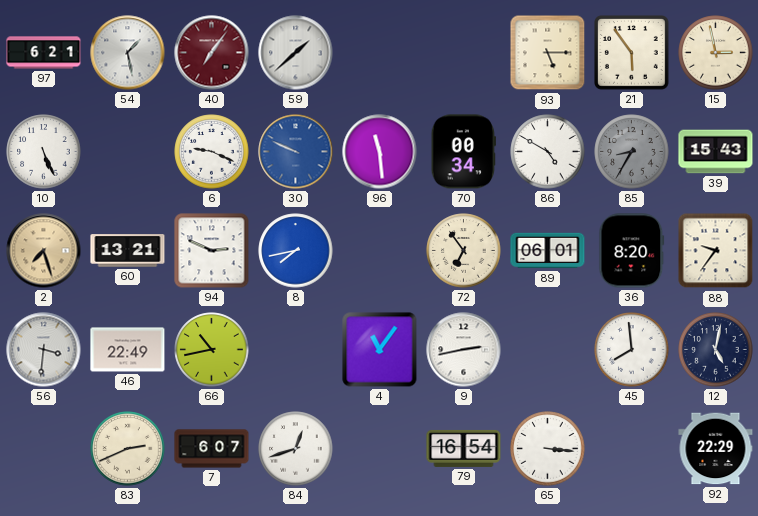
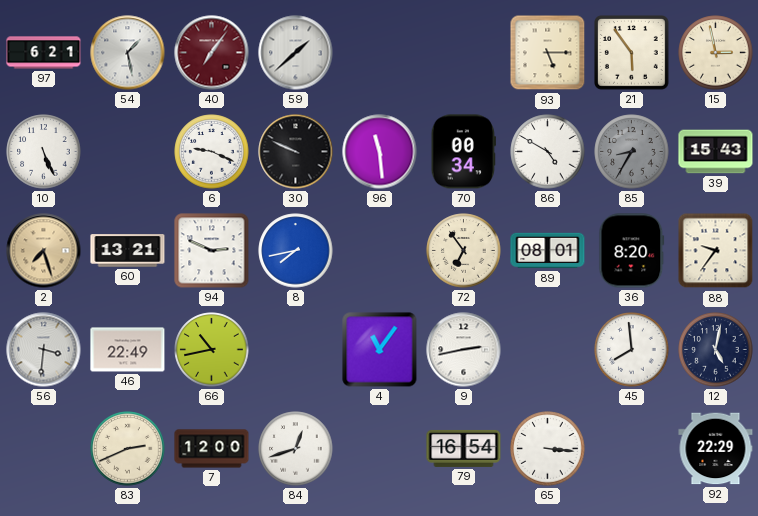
30 dial: blue -> black
89: 06:01 -> 08:01
7: 6:07 -> 12:00
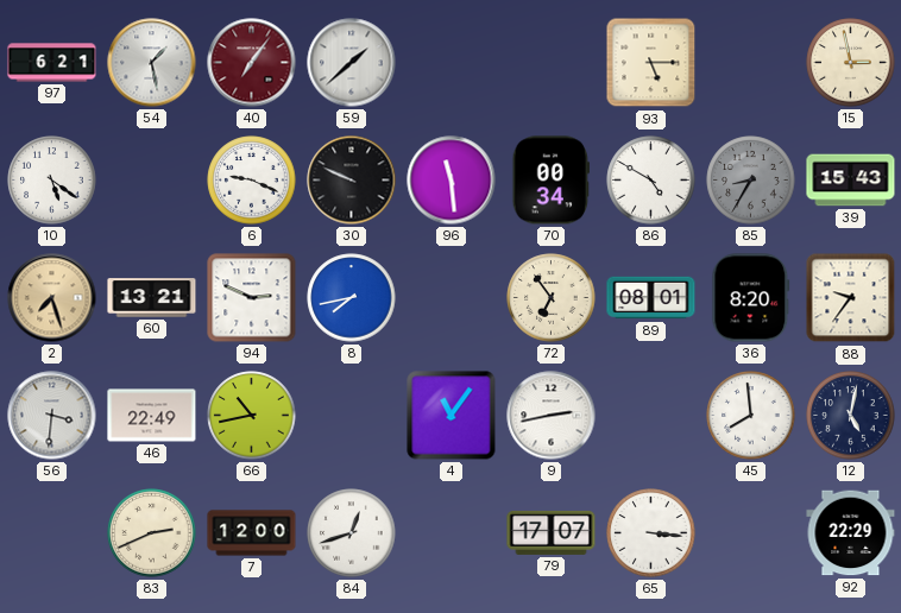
21: 5:54 -> none
10: 5:26 -> 5:21
79: 16:54 -> 17:07
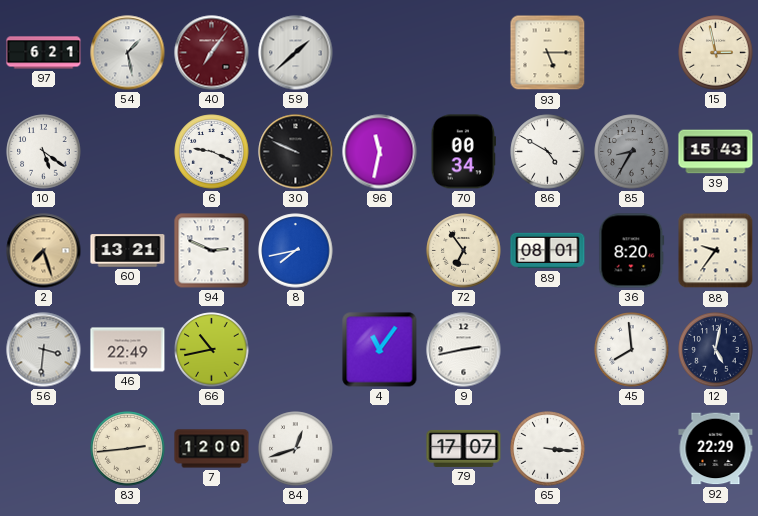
96: 11:29 -> 11:32
83: 2:41 -> 2:44
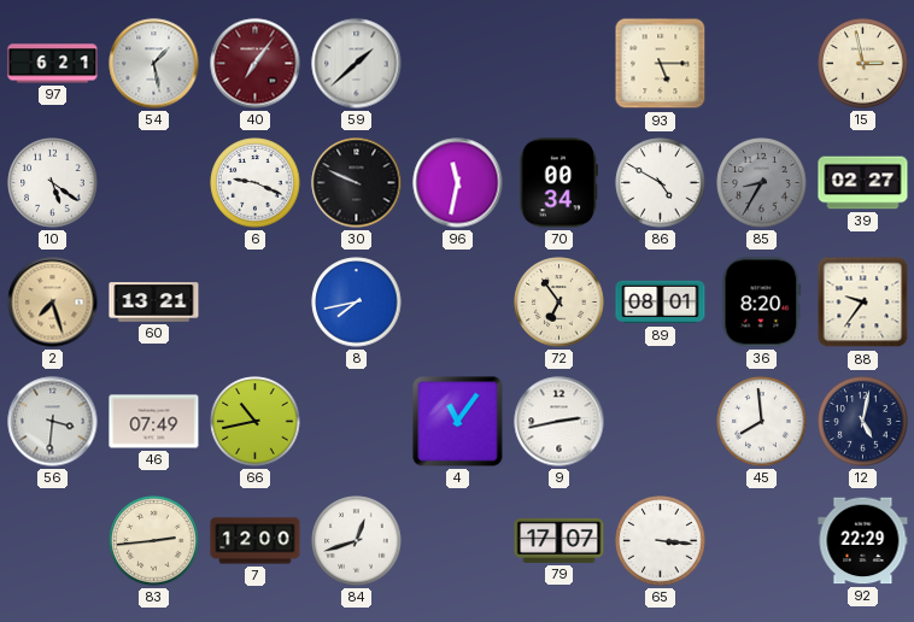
39: 15:43 -> 02:27
94: 2:49 -> none
46: 22:49 -> 07:49
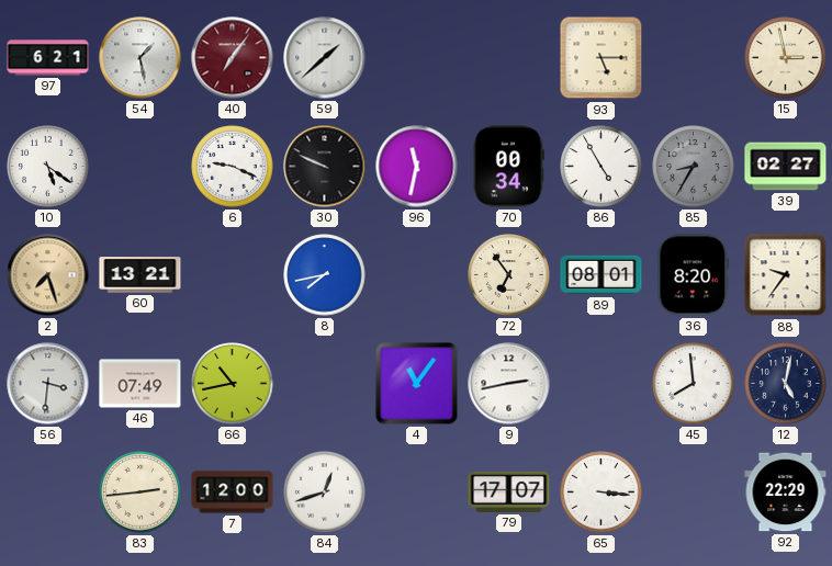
86: 4:50 -> 4:55
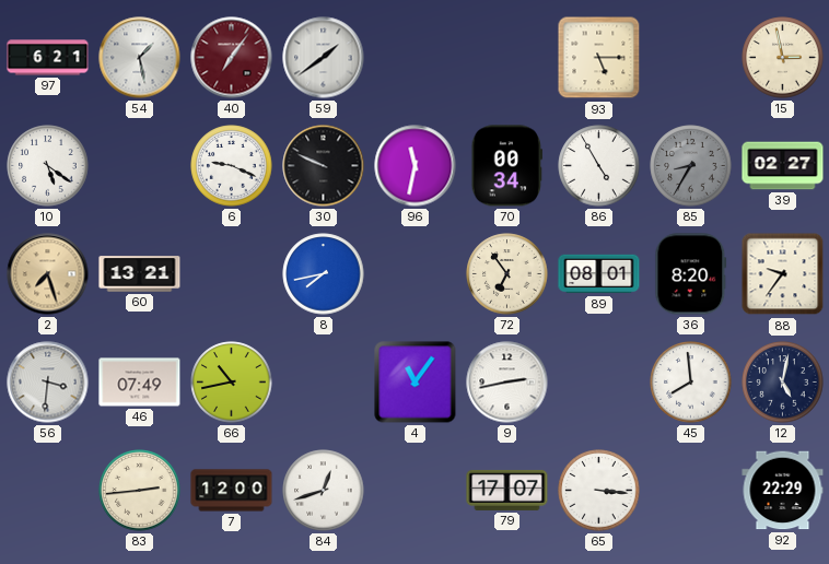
59: 1:38 -> 1:39
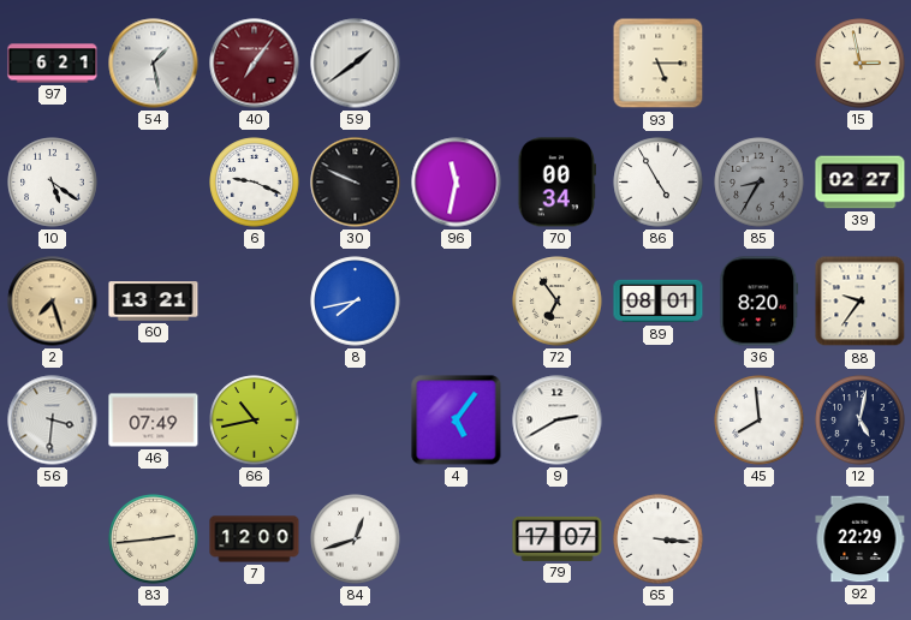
4: 11:06 -> 5:06
9: 2:43 -> 2:40
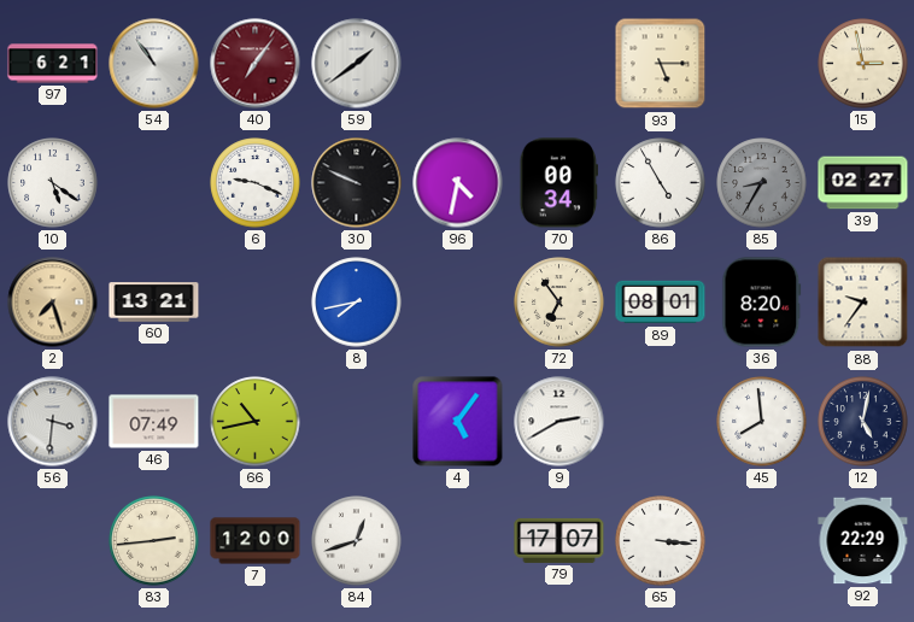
54: 1:28 -> 10:54
96: 11:32 -> 4:32
